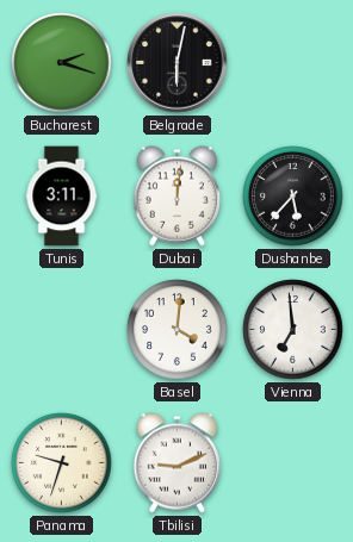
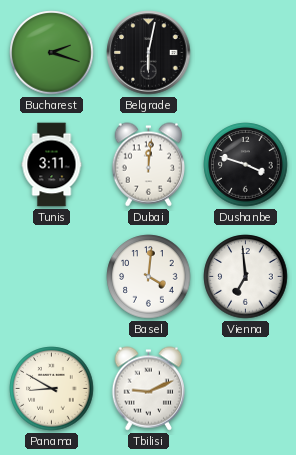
Dushanbe: 5:37 -> 3:48
Panama: 9:33 -> 8:50
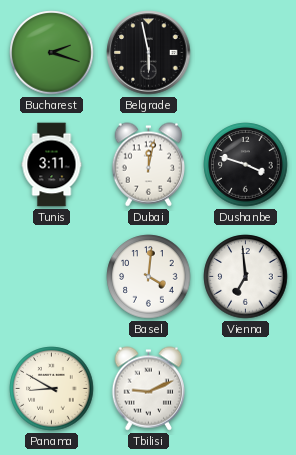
Belgrade: 6:02 -> 5:58
Dubai: 12:01 -> 12:02
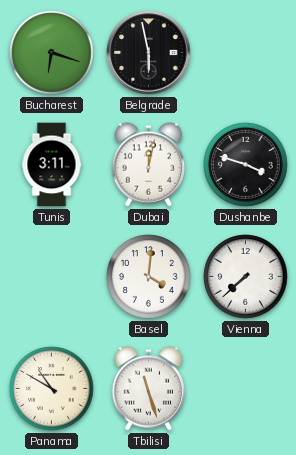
Bucharest: 2:18 -> 6:18
Vienna: 6:59 -> 7:38
Panama: 8:50 -> 10:50
Tbilisi: 9:11 -> 11:27
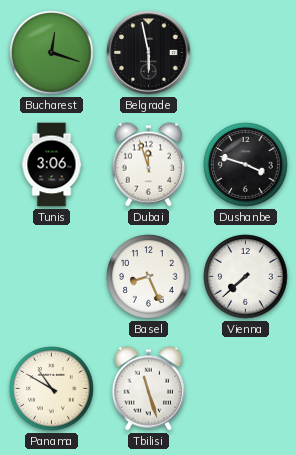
Bucharest: 6:18 -> 12:18
Tunis: 3:11 -> 3:06
Dubai: 12:02 -> 11:57
Basel: 4:01 -> 8:26
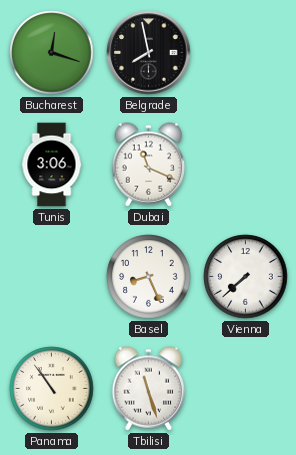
Belgrade: 5:58 -> 7:58
Dubai: 11:57 -> 11:19
Dushanbe: 3:48 -> none
Panama: 10:50 -> 10:54
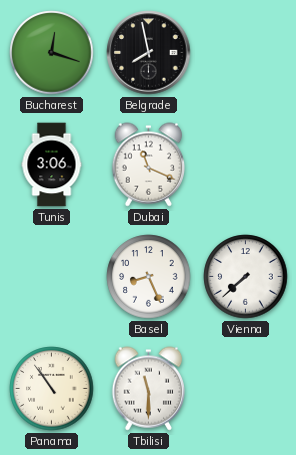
Tbilisi: 11:27 -> 11:30
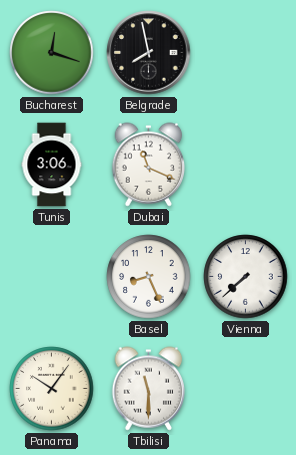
Panama: 10:54 -> 10:06
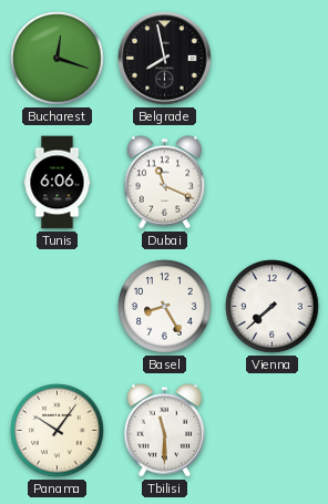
Tunis: 3:06 -> 6:06
Basel: 8:26 -> 8:25
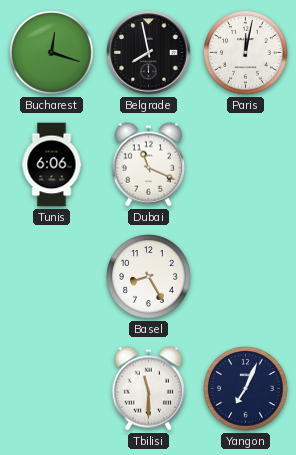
Paris: none -> 12:02
Vienna: 7:38 -> none
Panama: 10:06 -> none
Yangon: none -> 7:04
